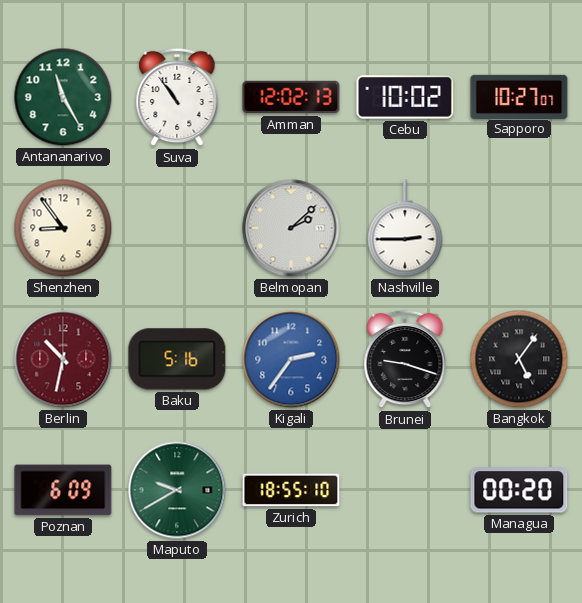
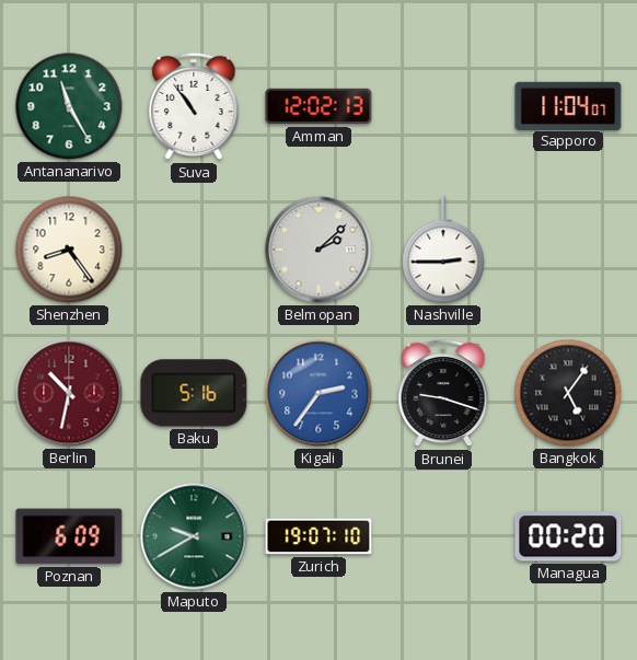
Cebu: 10:02 -> none
Sapporo: 10:27 -> 11:04
Shenzhen: 8:54 -> 8:24
Zurich: 18:55 -> 19:07
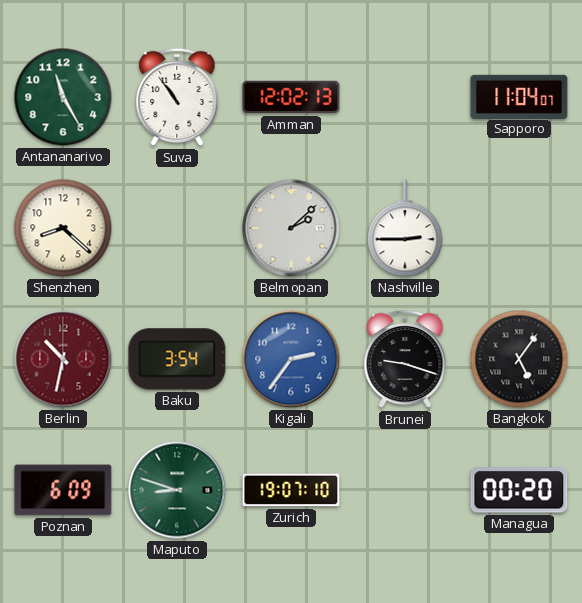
Shenzhen: 8:24 -> 8:22
Baku: 5:16 -> 3:54
Maputo: 9:40 -> 8:48
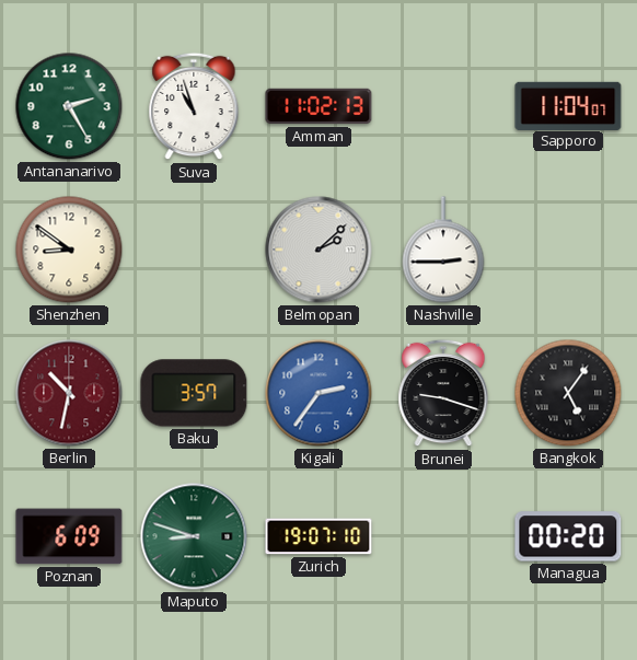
Antananarivo: 11:25 -> 2:25
Suva: 10:54 -> 10:57
Amman: 12:02 -> 11:02
Shenzhen: 8:22 -> 8:51
Baku: 3:54 -> 3:57
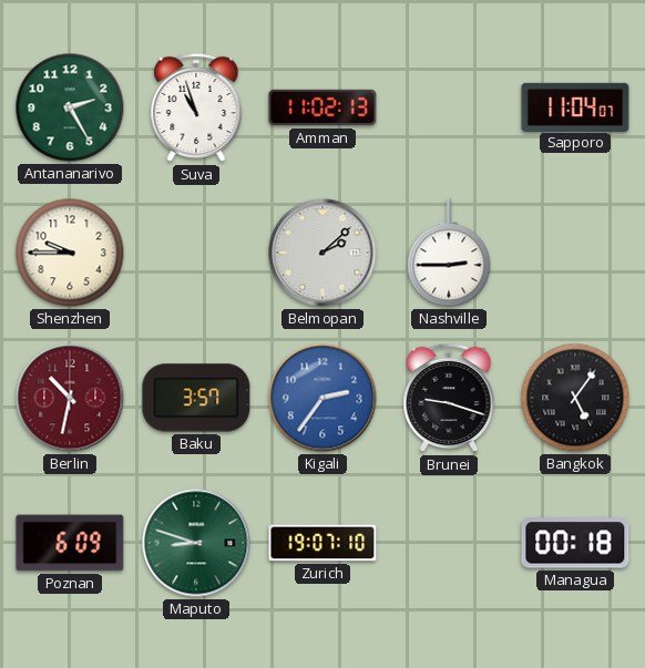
Shenzhen: 8:51 -> 9:45
Managua: 00:20 -> 00:18
